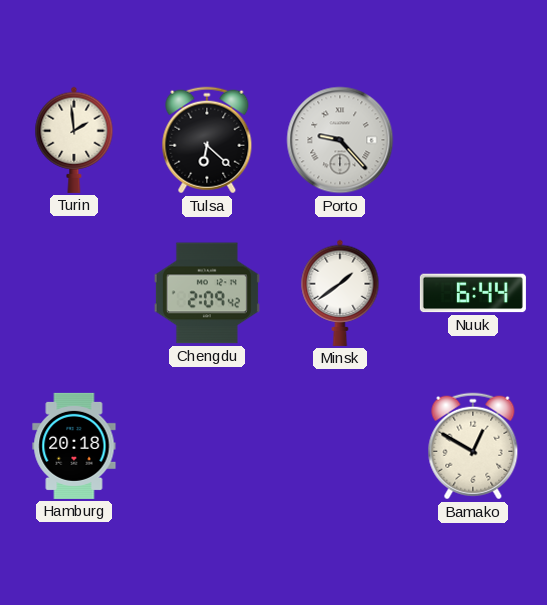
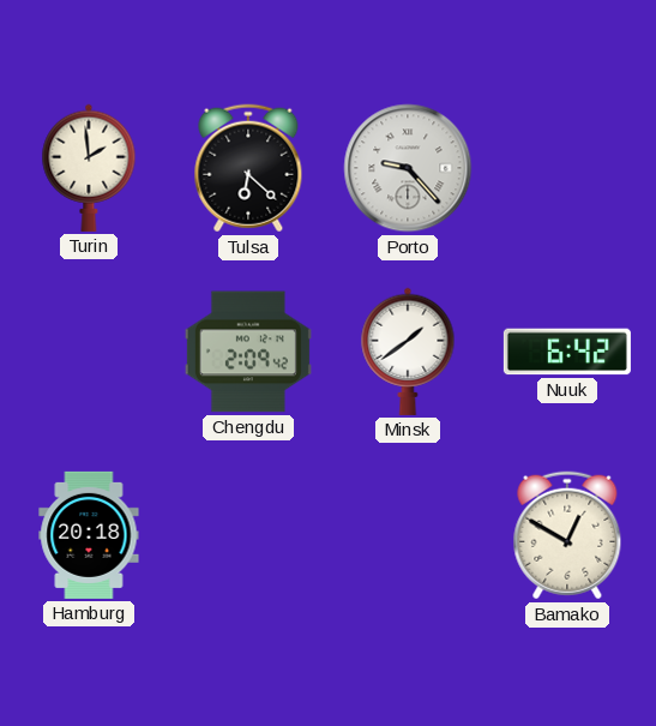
Nuuk: 6:44 -> 6:42
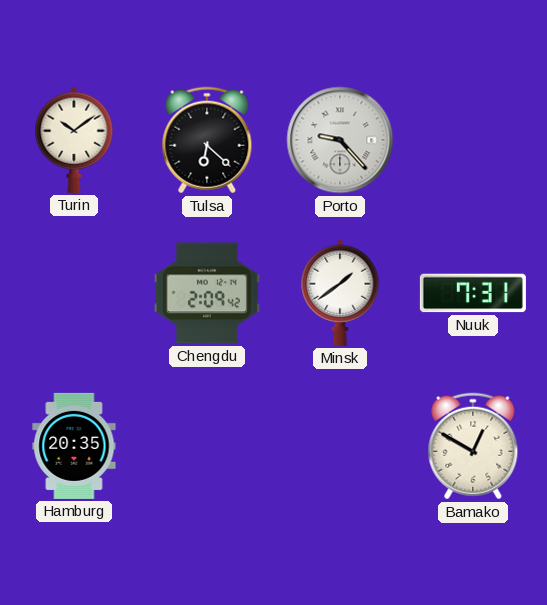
Turin: 1:59 -> 10:09
Nuuk: 6:42 -> 7:31
Hamburg: 20:18 -> 20:35
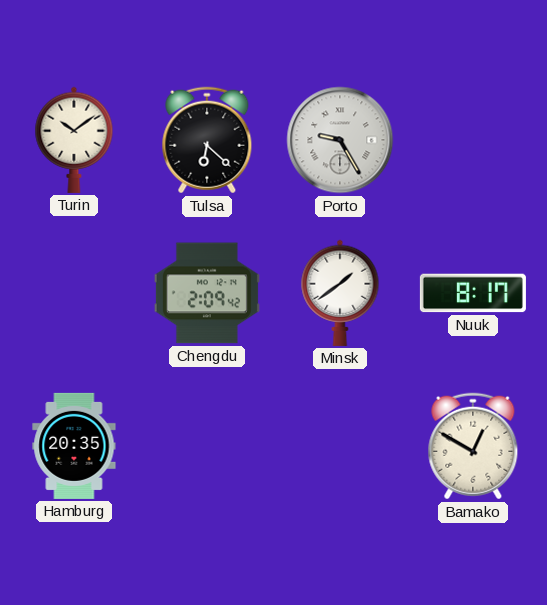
Porto: 9:23 -> 9:25
Nuuk: 7:31 -> 8:17
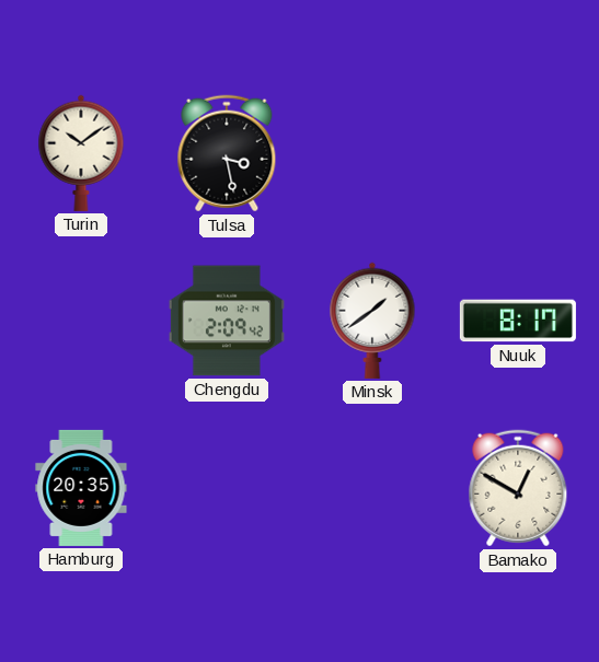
Tulsa: 6:22 -> 3:28
Porto: 9:25 -> none
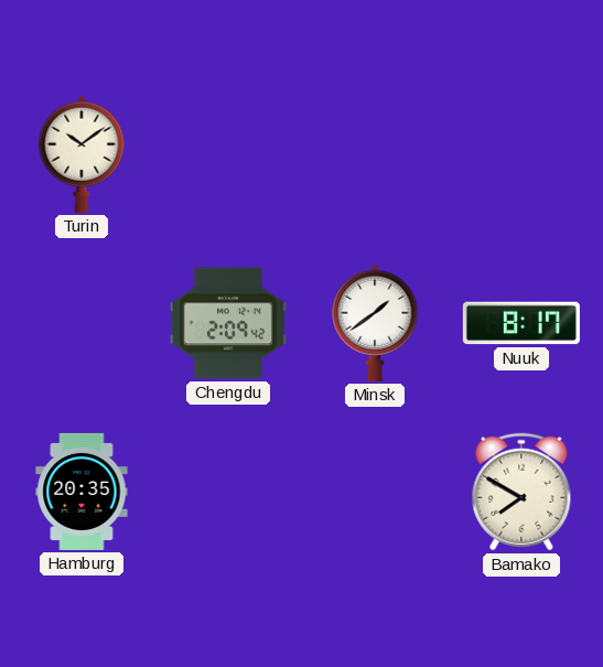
Tulsa: 3:28 -> none
Bamako: 12:50 -> 7:50
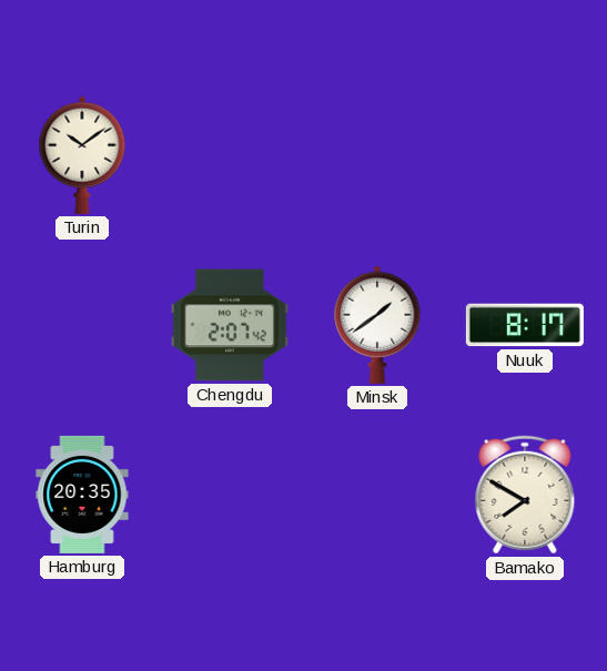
Chengdu: 2:09 -> 2:07
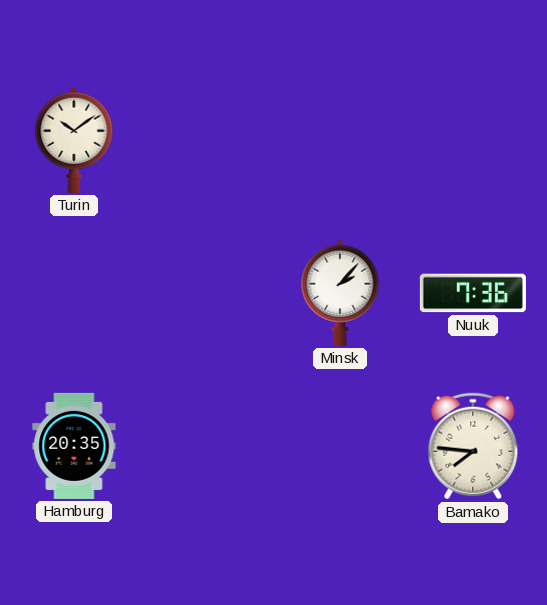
Chengdu: 2:07 -> none
Minsk: 1:39 -> 2:07
Nuuk: 8:17 -> 7:36
Bamako: 7:50 -> 7:46
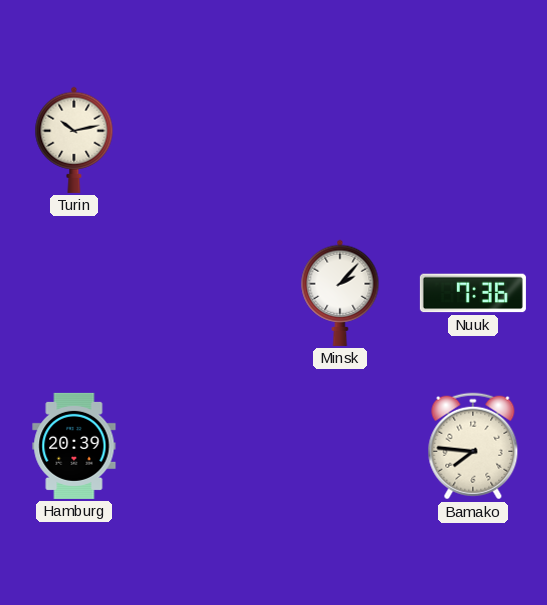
Turin: 10:09 -> 10:13
Hamburg: 20:35 -> 20:39
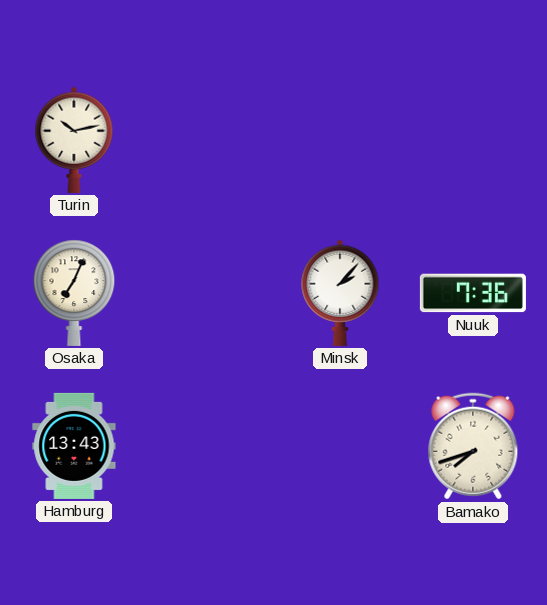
Osaka: none -> 7:04
Hamburg: 20:39 -> 13:43
Bamako: 7:46 -> 7:42
